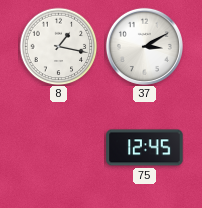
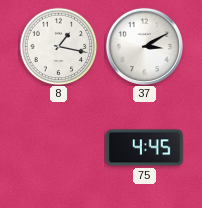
75: 12:45 -> 4:45
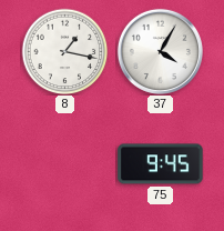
37: 3:10 -> 4:05
75: 4:45 -> 9:45
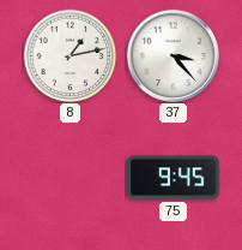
8: 1:17 -> 1:13
37: 4:05 -> 3:23
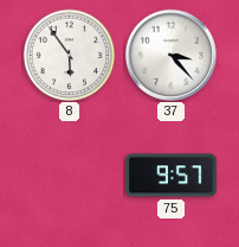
8: 1:13 -> 5:54
75: 9:45 -> 9:57
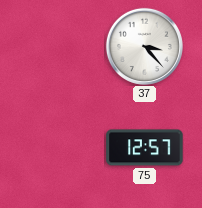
8: 5:54 -> none
75: 9:57 -> 12:57
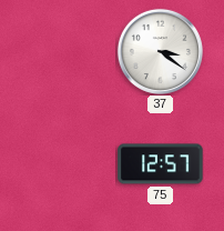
37: 3:23 -> 3:21
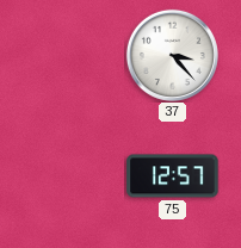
37: 3:21 -> 3:23
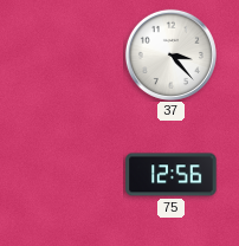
75: 12:57 -> 12:56
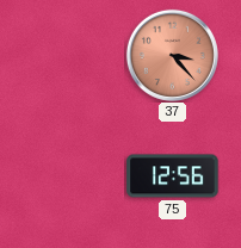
37 dial: white -> salmon
